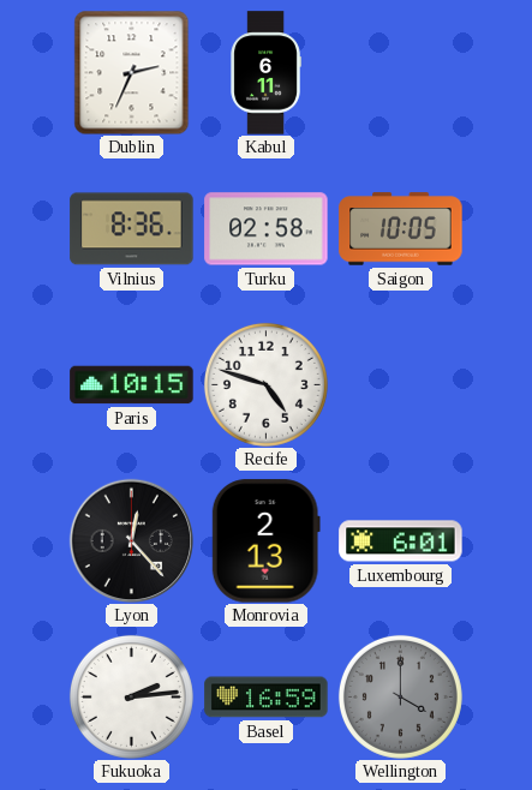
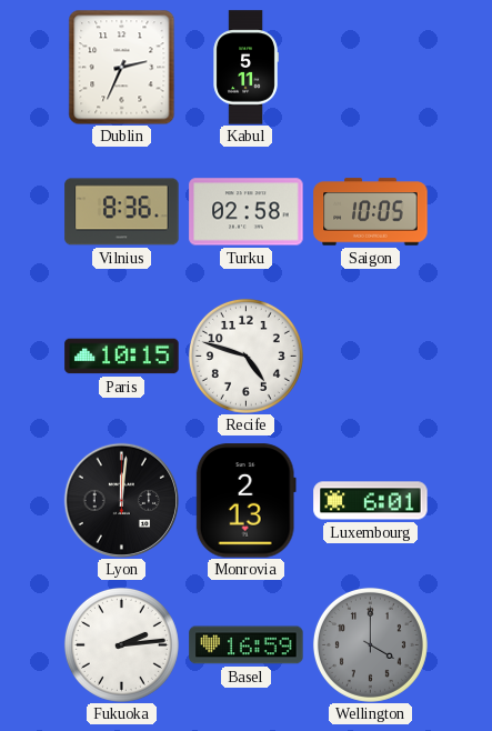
Kabul: 6:11 -> 5:11
Lyon: 12:23 -> 12:01
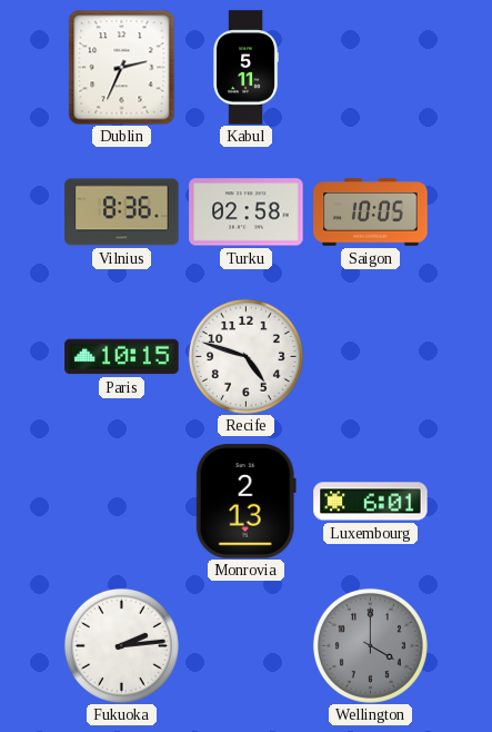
Lyon: 12:01 -> none
Basel: 16:59 -> none
